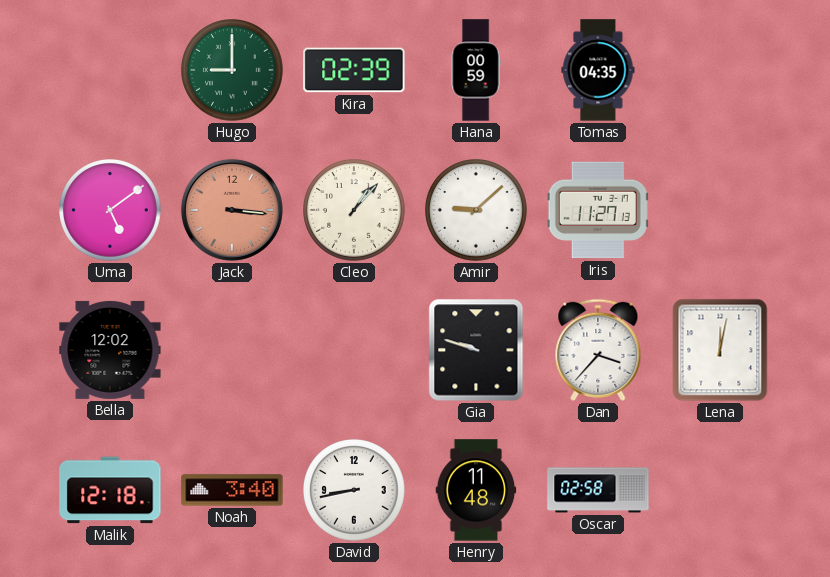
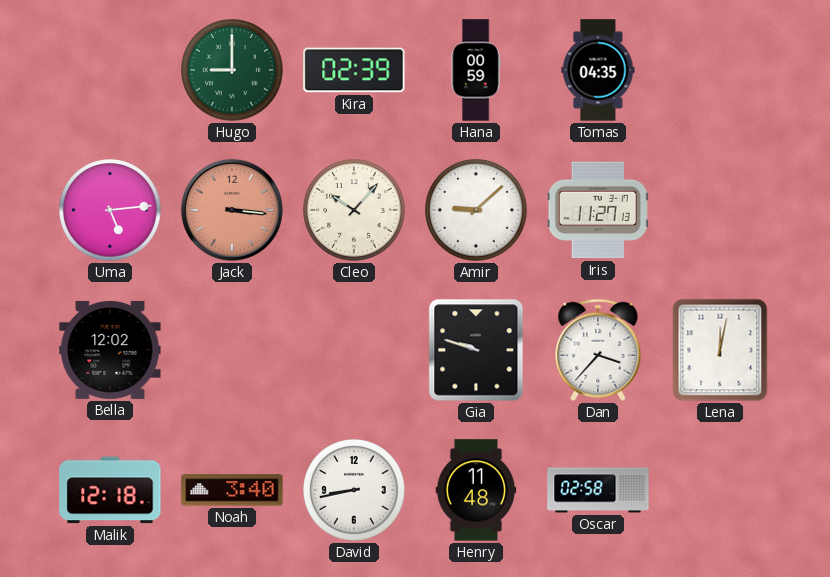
Uma: 5:09 -> 5:14
Cleo: 1:07 -> 10:07
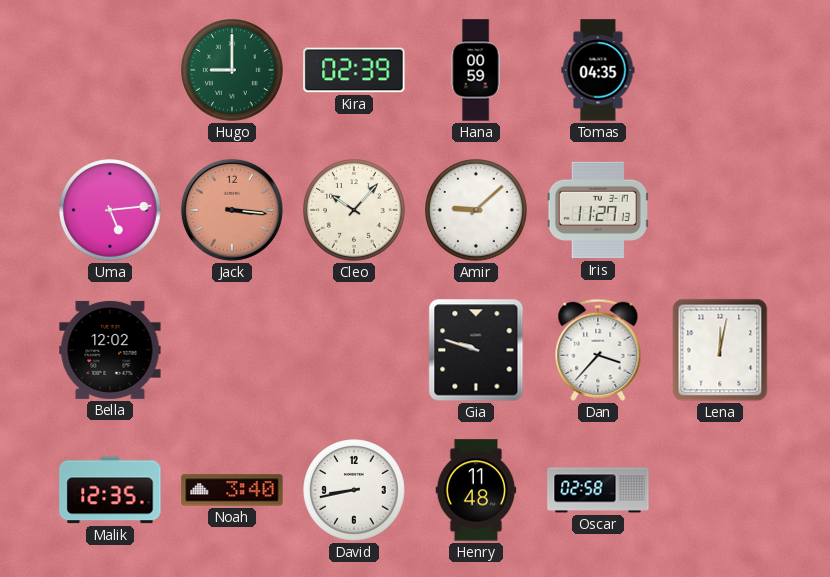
Malik: 12:18 -> 12:35
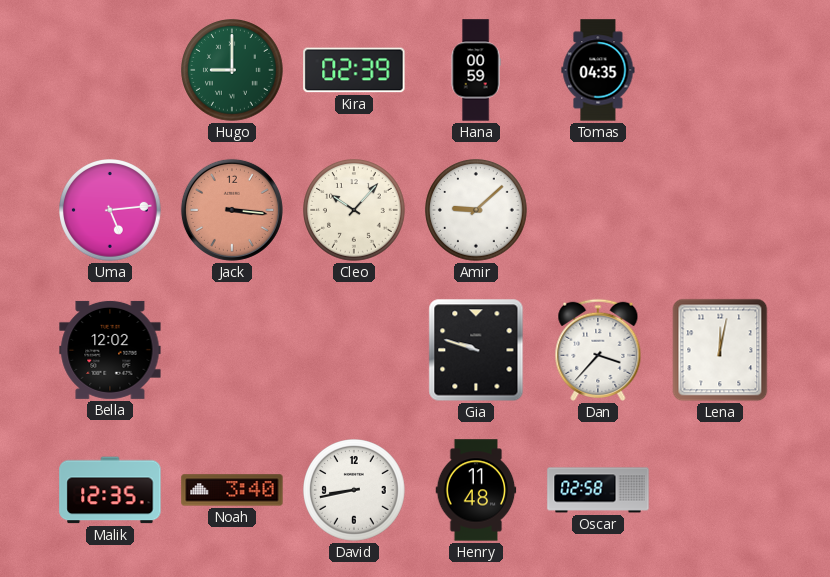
Iris: 11:27 -> none
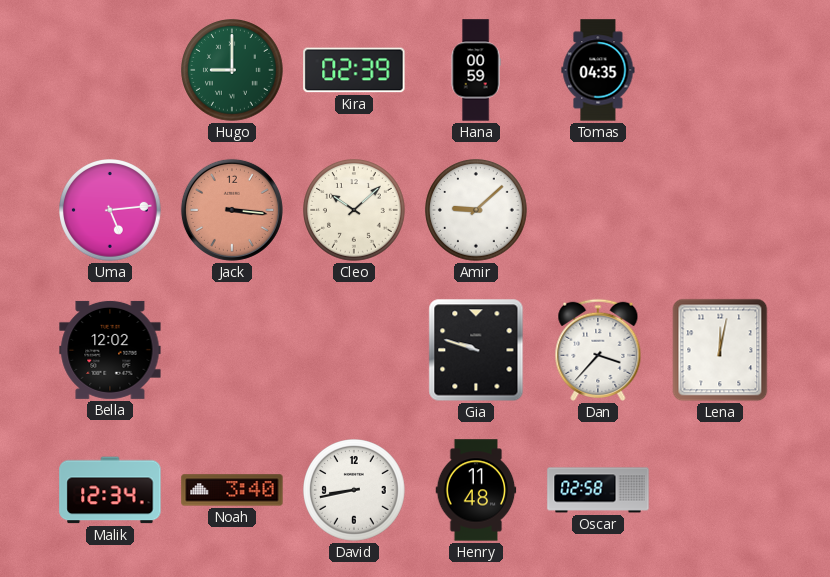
Cleo: 10:07 -> 10:08
Malik: 12:35 -> 12:34
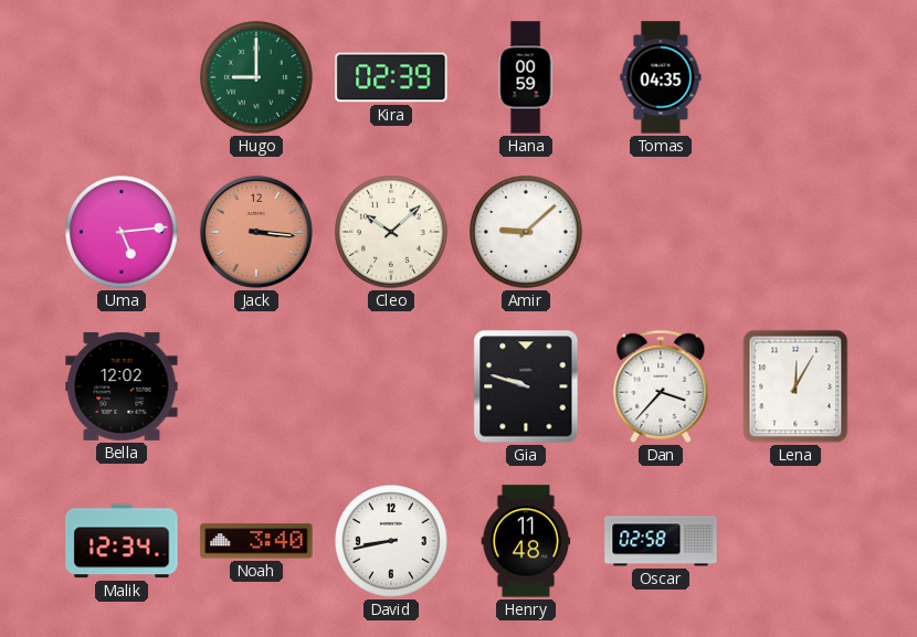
Lena: 12:02 -> 12:05
